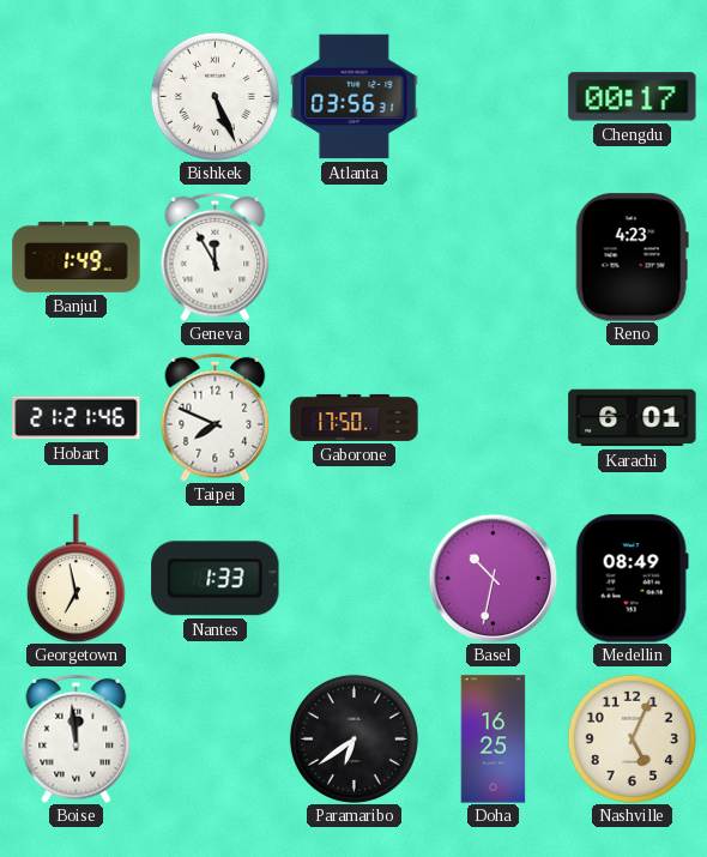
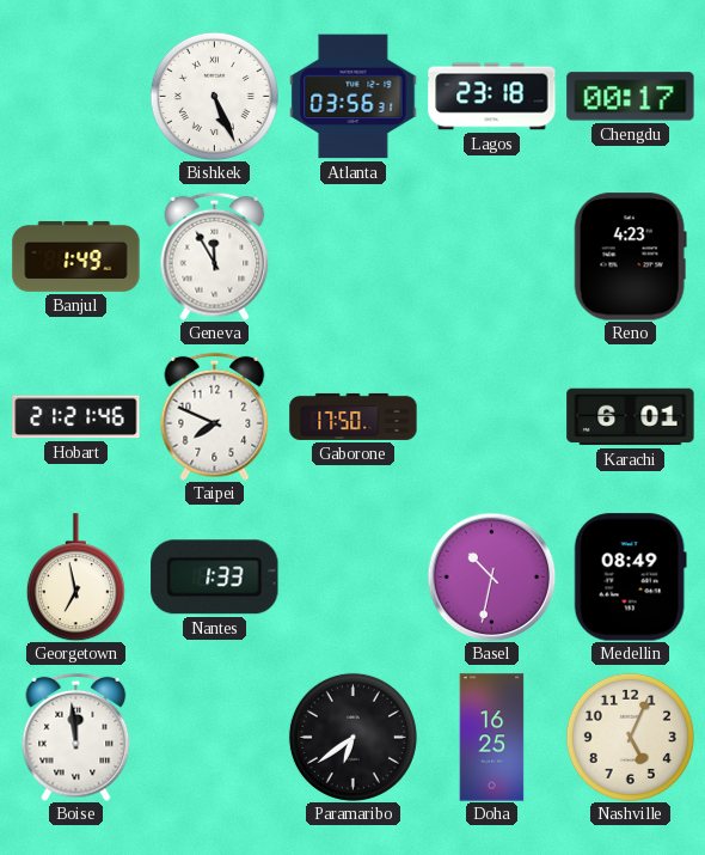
Lagos: none -> 23:18
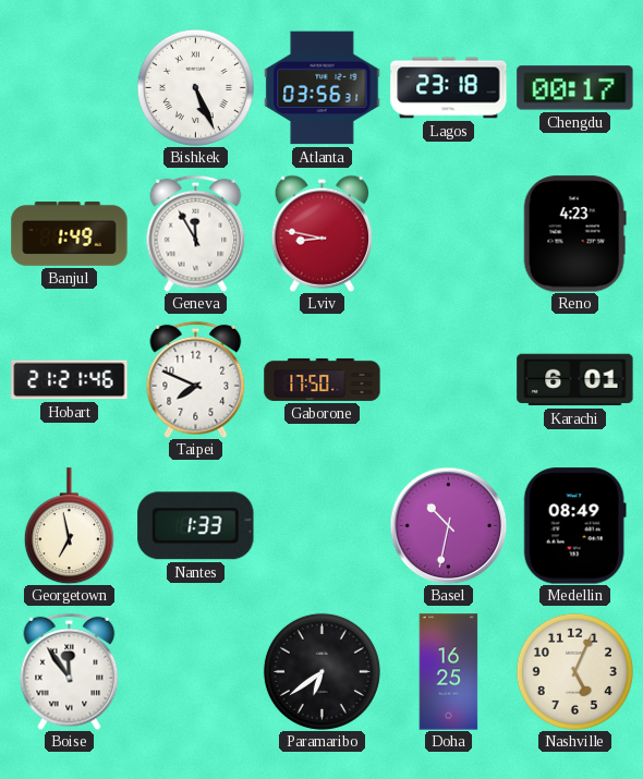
Lviv: none -> 8:47
Boise: 11:59 -> 11:54
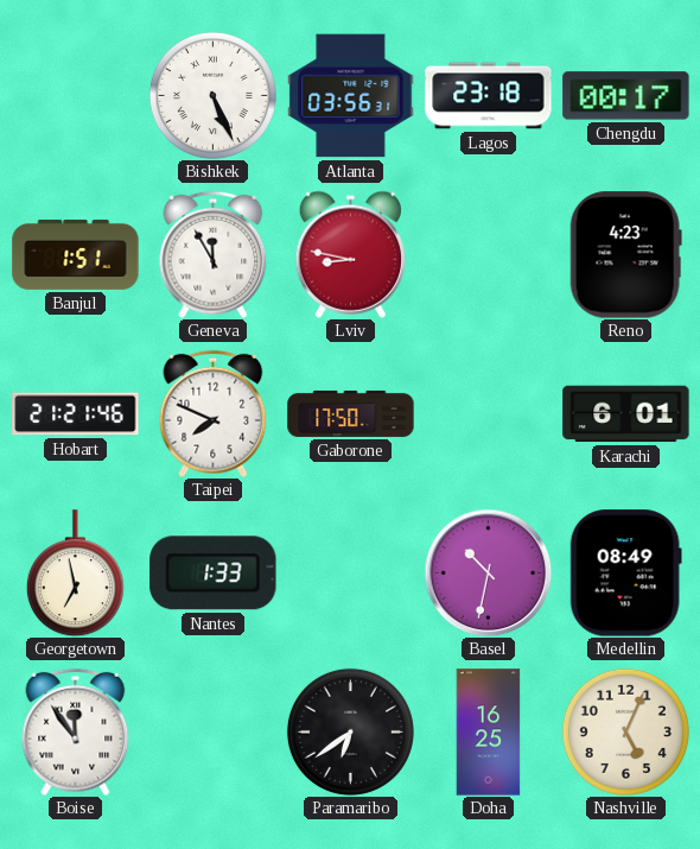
Banjul: 1:49 -> 1:51
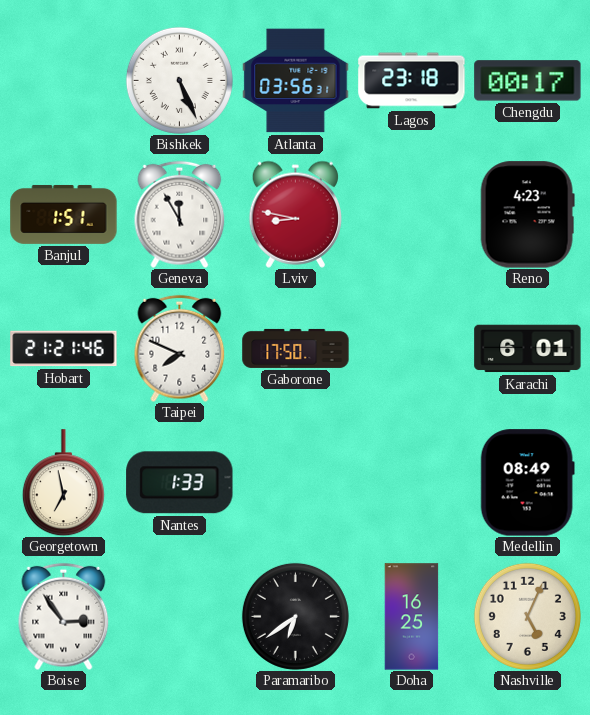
Basel: 10:32 -> none
Boise: 11:54 -> 2:54
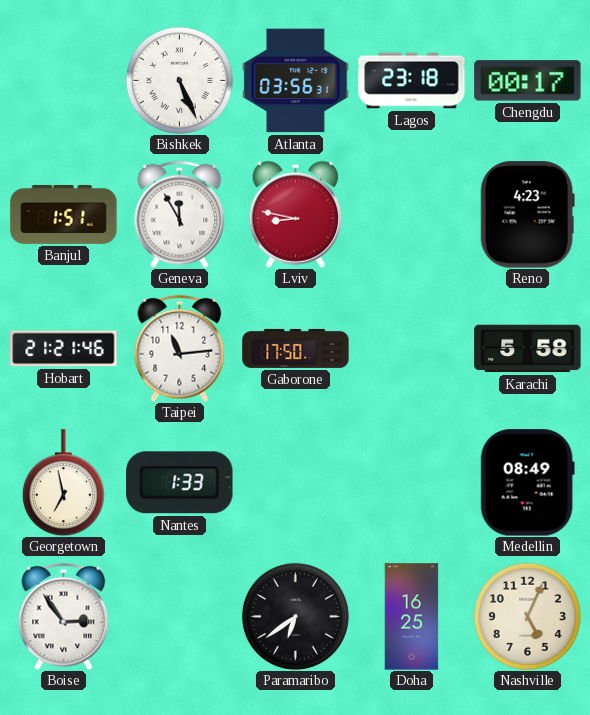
Taipei: 7:49 -> 11:14
Karachi: 6:01 -> 5:58
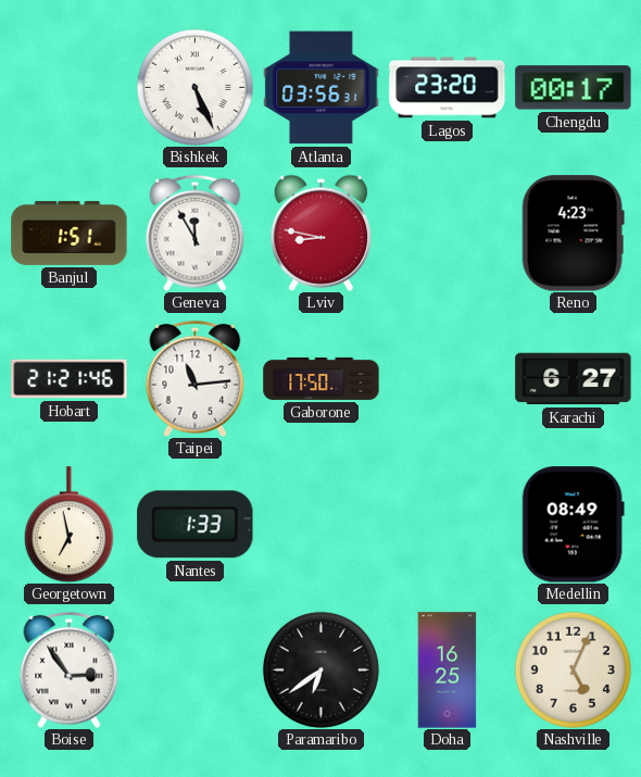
Lagos: 23:18 -> 23:20
Karachi: 5:58 -> 6:27
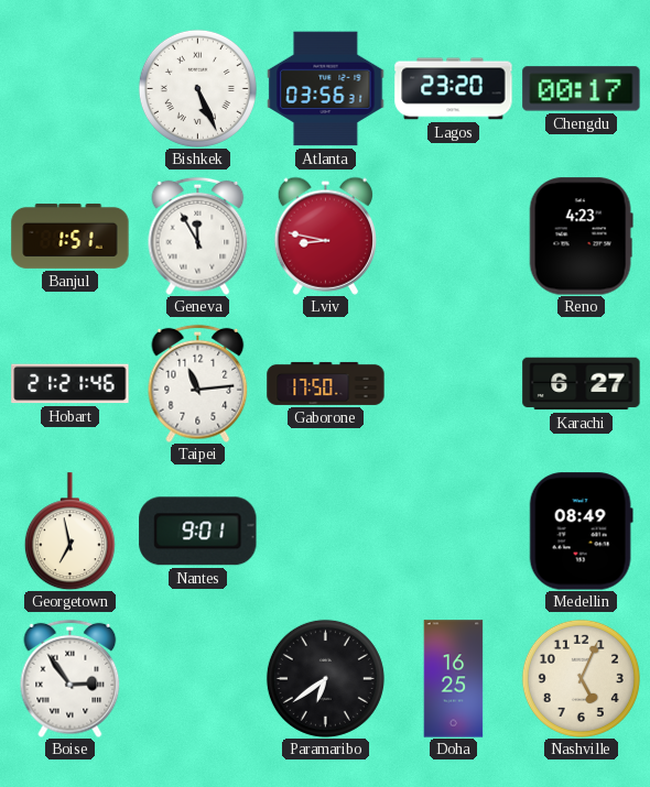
Nantes: 1:33 -> 9:01
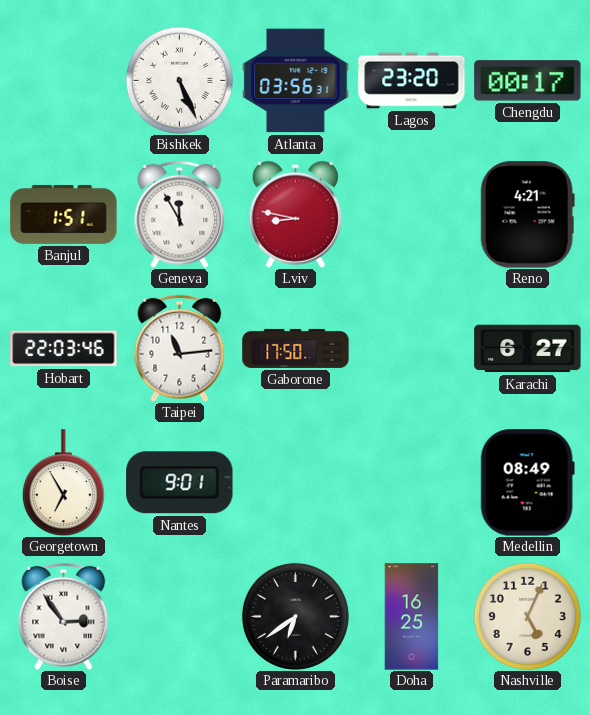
Reno: 4:23 -> 4:21
Hobart: 21:21 -> 22:03
Georgetown: 6:58 -> 6:55
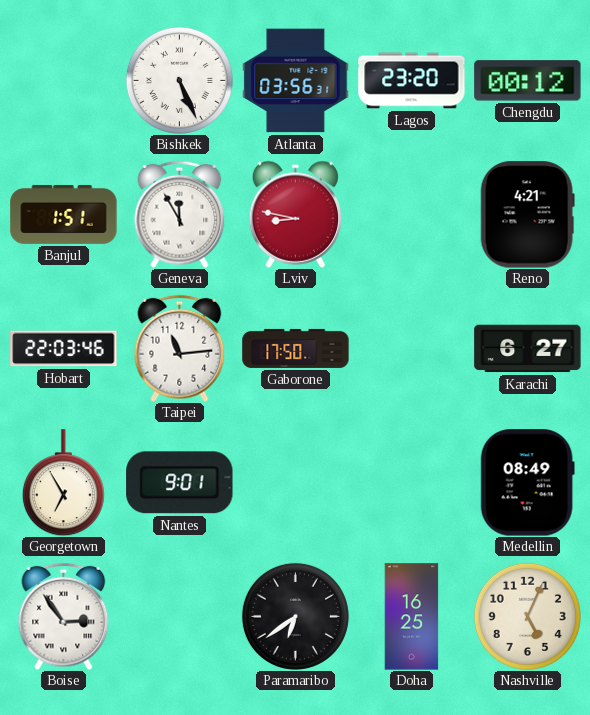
Chengdu: 00:17 -> 00:12
